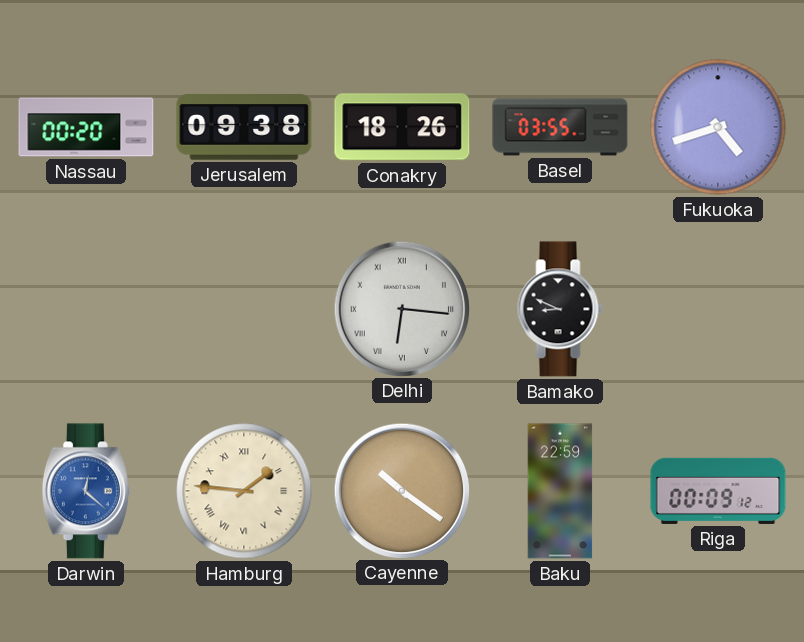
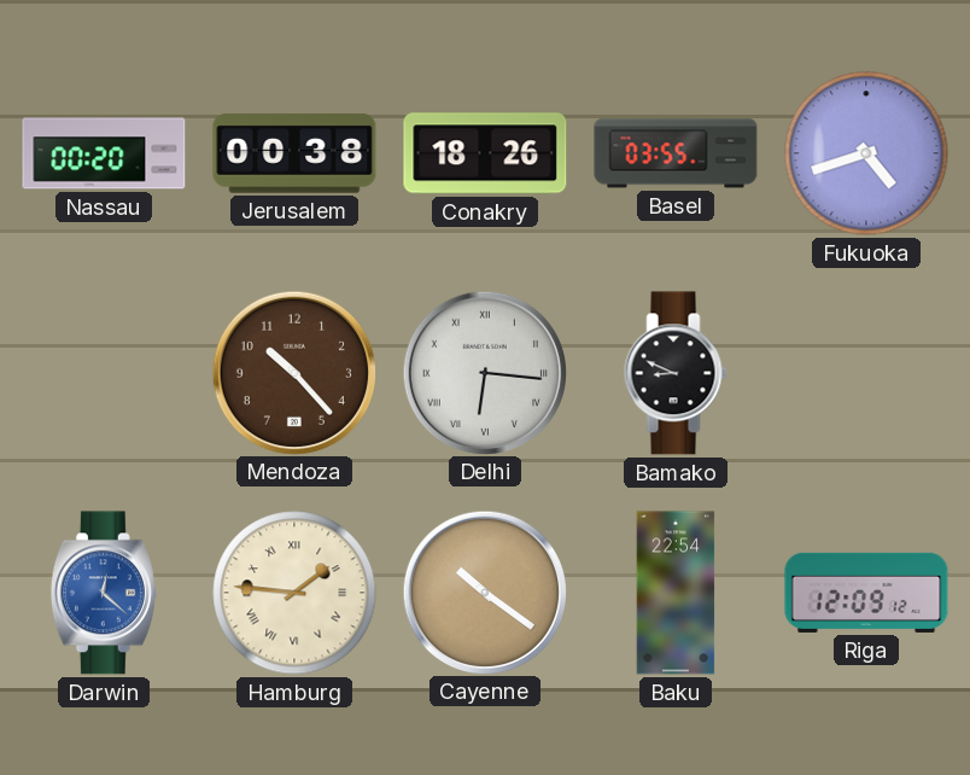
Jerusalem: 09:38 -> 00:38
Mendoza: none -> 10:23
Baku: 22:59 -> 22:54
Riga: 00:09 -> 12:09
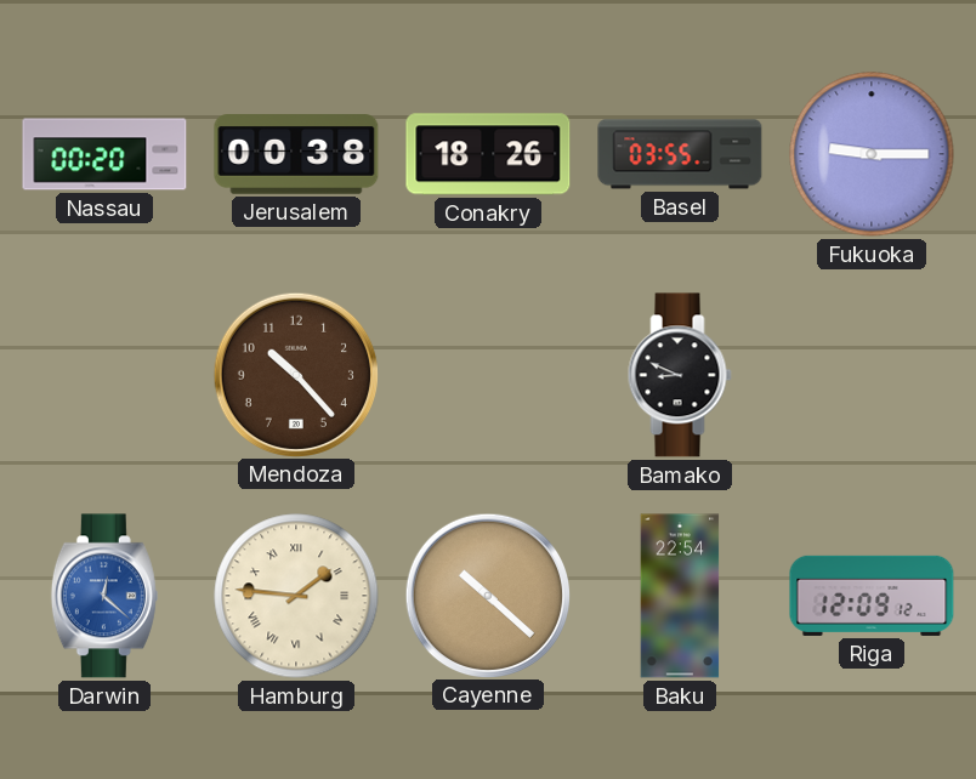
Fukuoka: 4:42 -> 9:15
Delhi: 6:16 -> none
Cayenne: 10:21 -> 10:22
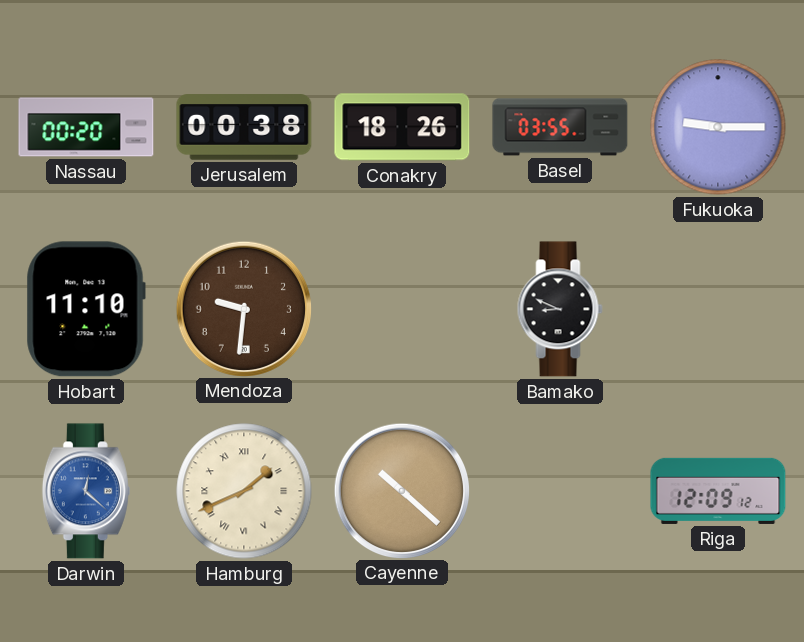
Hobart: none -> 11:10
Mendoza: 10:23 -> 9:31
Hamburg: 1:46 -> 1:41
Baku: 22:54 -> none
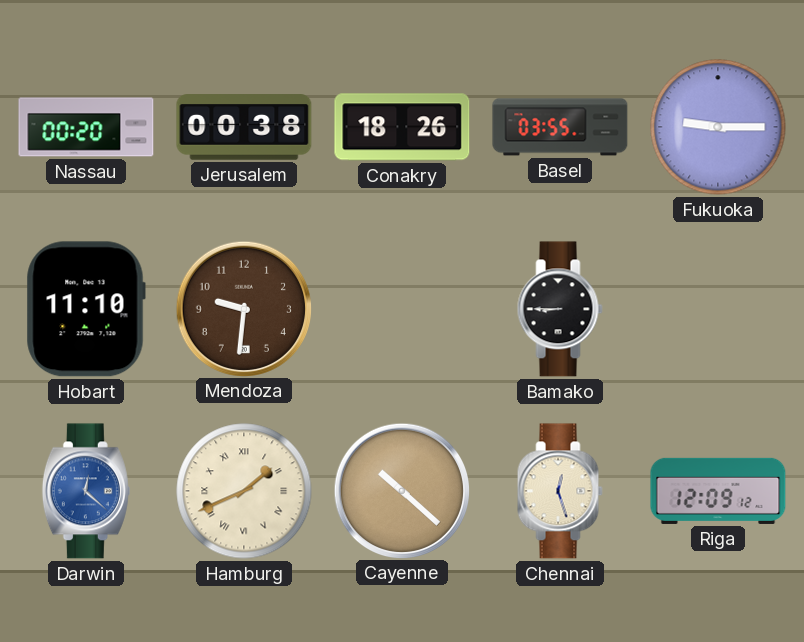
Bamako: 8:49 -> 8:45
Chennai: none -> 12:27
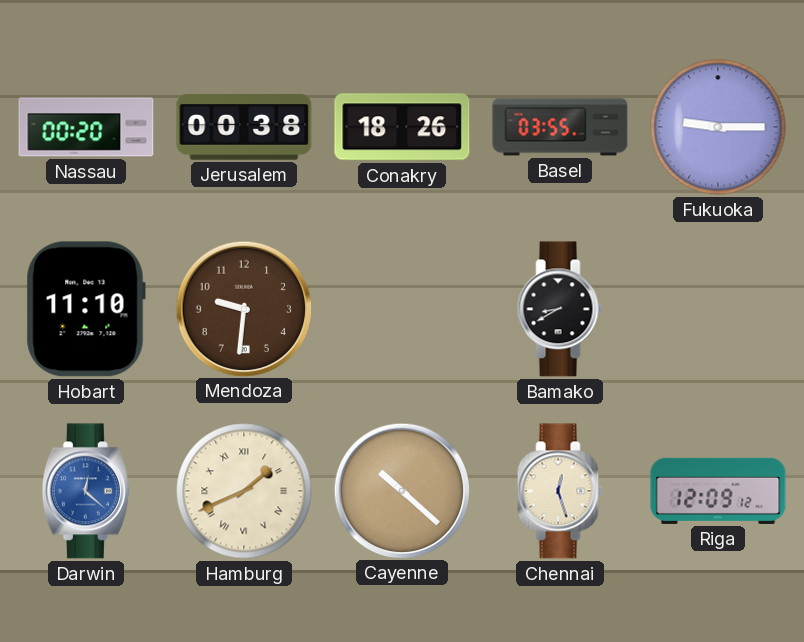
Bamako: 8:45 -> 8:40
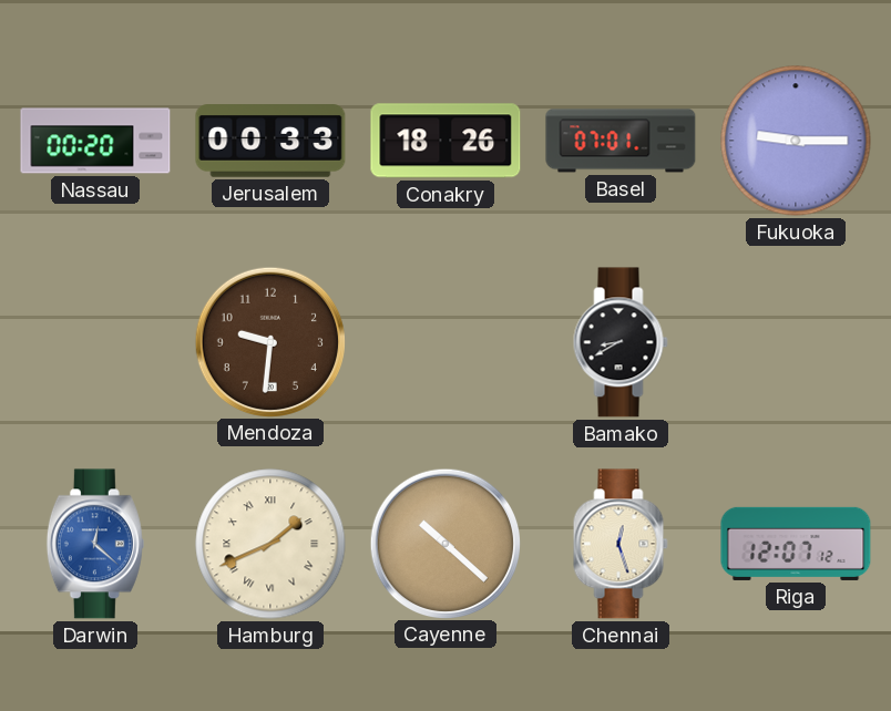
Jerusalem: 00:38 -> 00:33
Basel: 03:55 -> 07:01
Hobart: 11:10 -> none
Riga: 12:09 -> 12:07
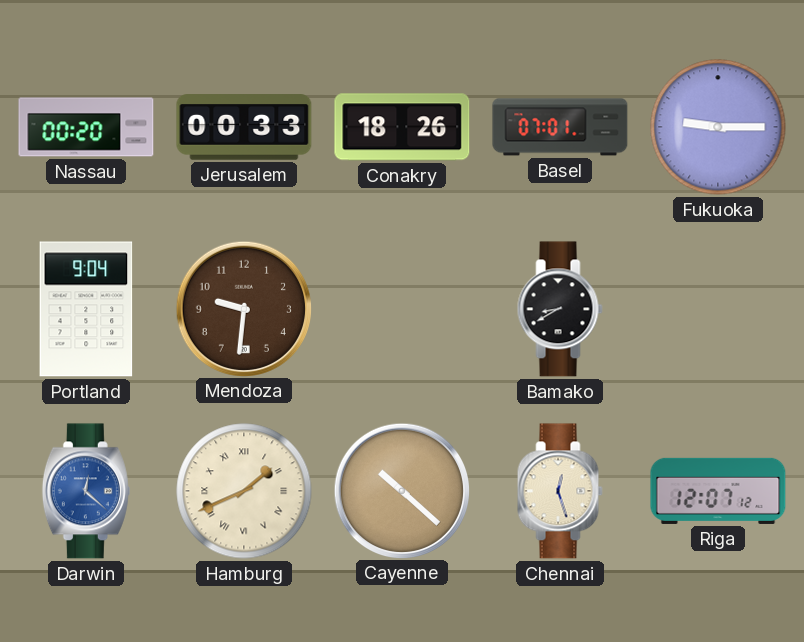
Portland: none -> 9:04
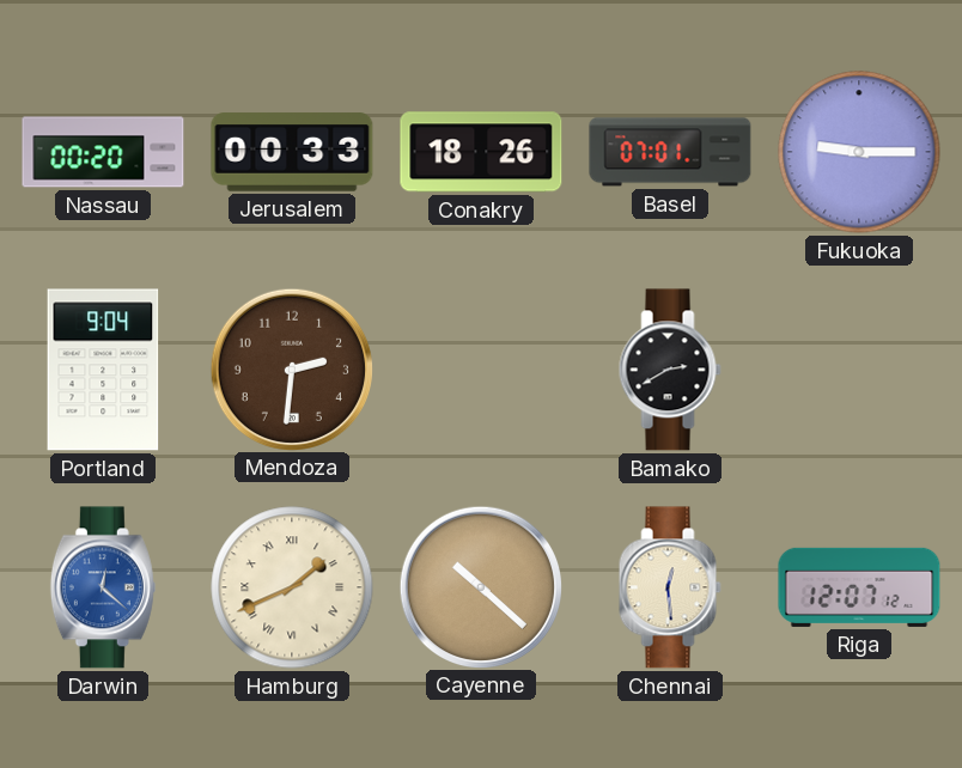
Mendoza: 9:31 -> 2:31
Bamako: 8:40 -> 2:40
Chennai: 12:27 -> 12:29
